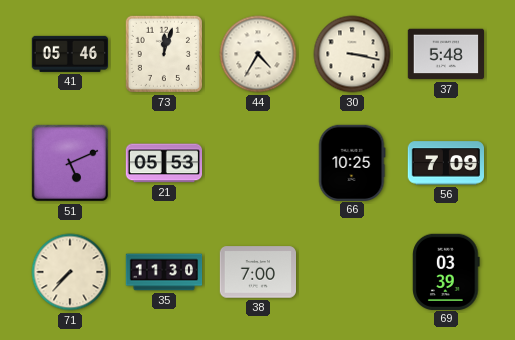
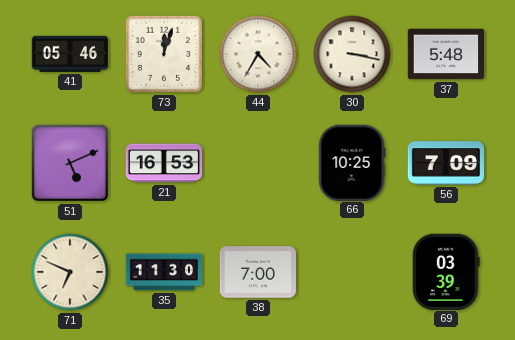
21: 05:53 -> 16:53
71: 7:37 -> 6:49
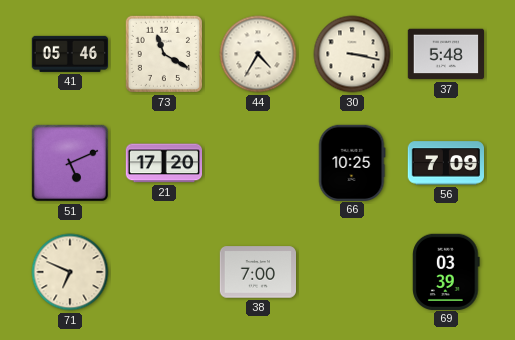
73: 12:03 -> 11:20
21: 16:53 -> 17:20
35: 11:30 -> none
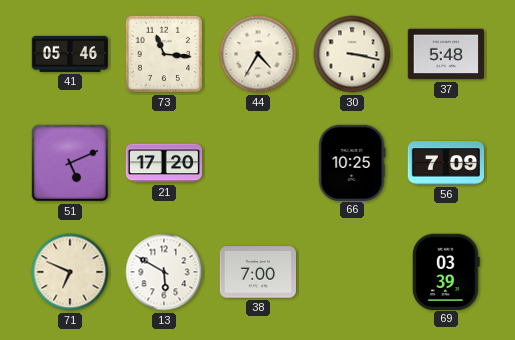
73: 11:20 -> 11:16
13: none -> 5:50
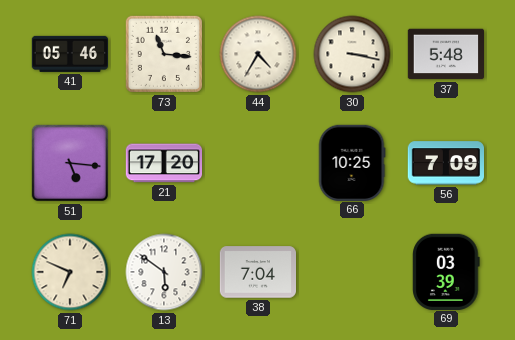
51: 5:11 -> 5:16
13: 5:50 -> 5:51
38: 7:00 -> 7:04
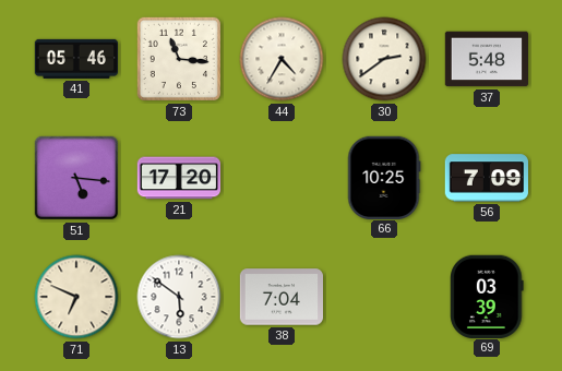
30: 3:17 -> 2:39
